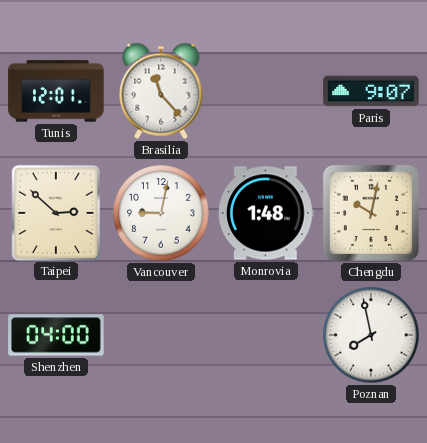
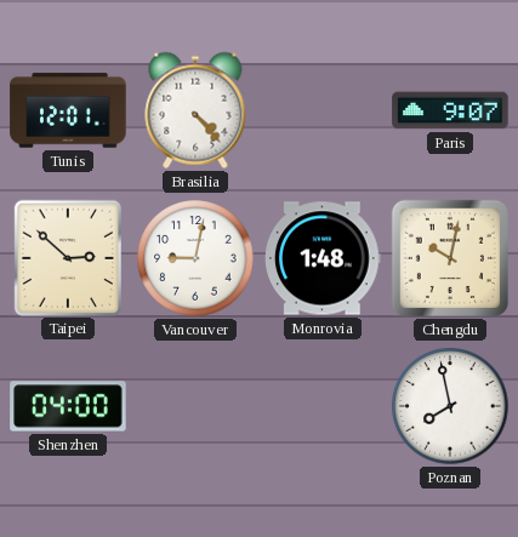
Brasilia: 11:23 -> 4:23
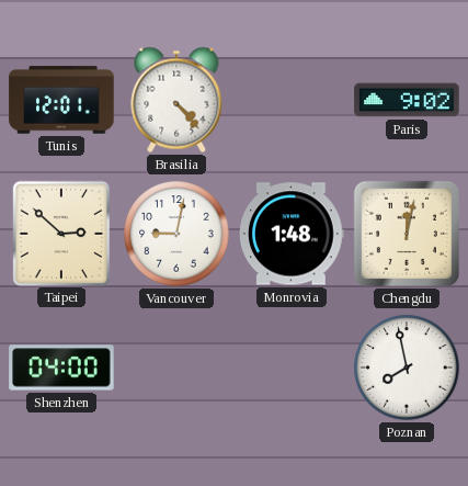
Paris: 9:07 -> 9:02
Chengdu: 10:02 -> 12:02
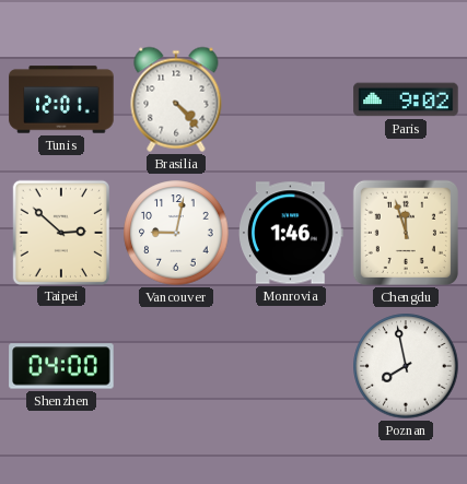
Monrovia: 1:48 -> 1:46
Chengdu: 12:02 -> 11:57
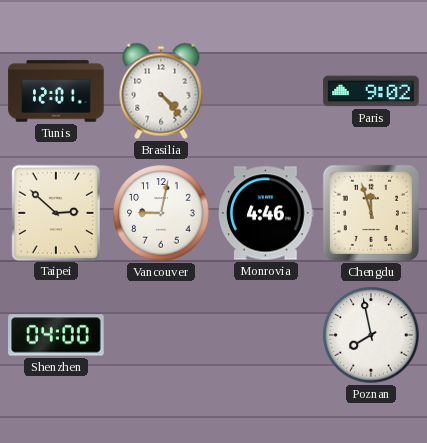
Monrovia: 1:46 -> 4:46
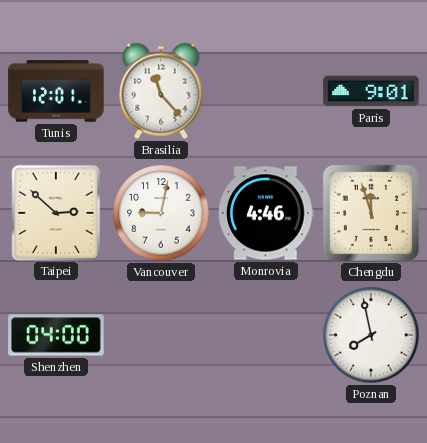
Brasilia: 4:23 -> 11:23
Paris: 9:02 -> 9:01
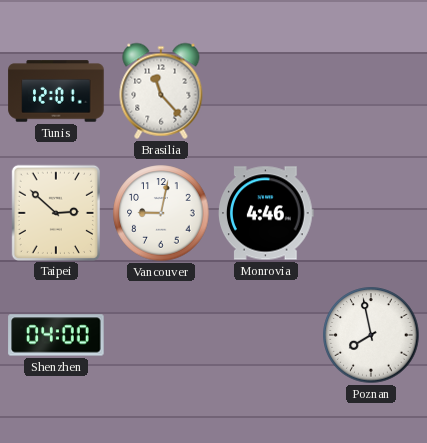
Paris: 9:01 -> none
Chengdu: 11:57 -> none
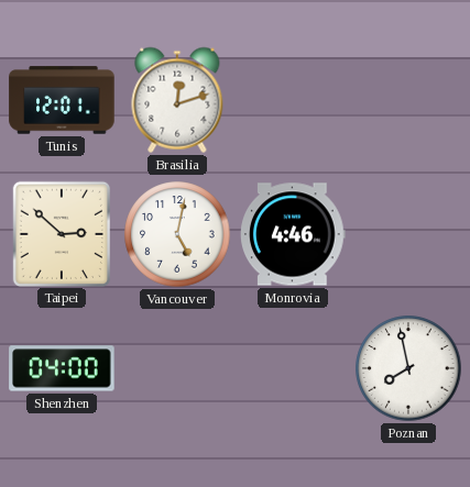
Brasilia: 11:23 -> 12:12
Vancouver: 9:02 -> 5:02
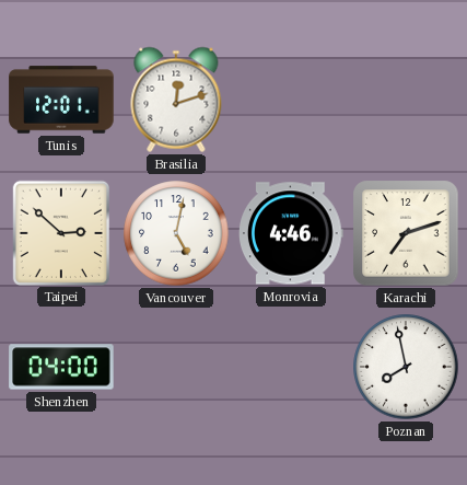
Karachi: none -> 7:12
